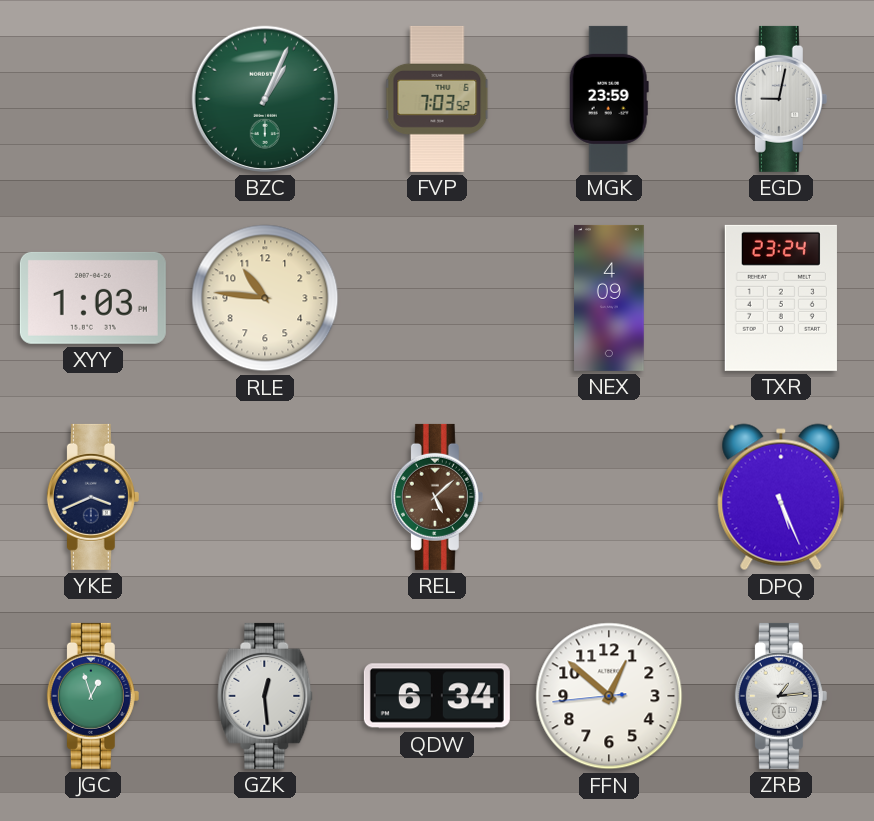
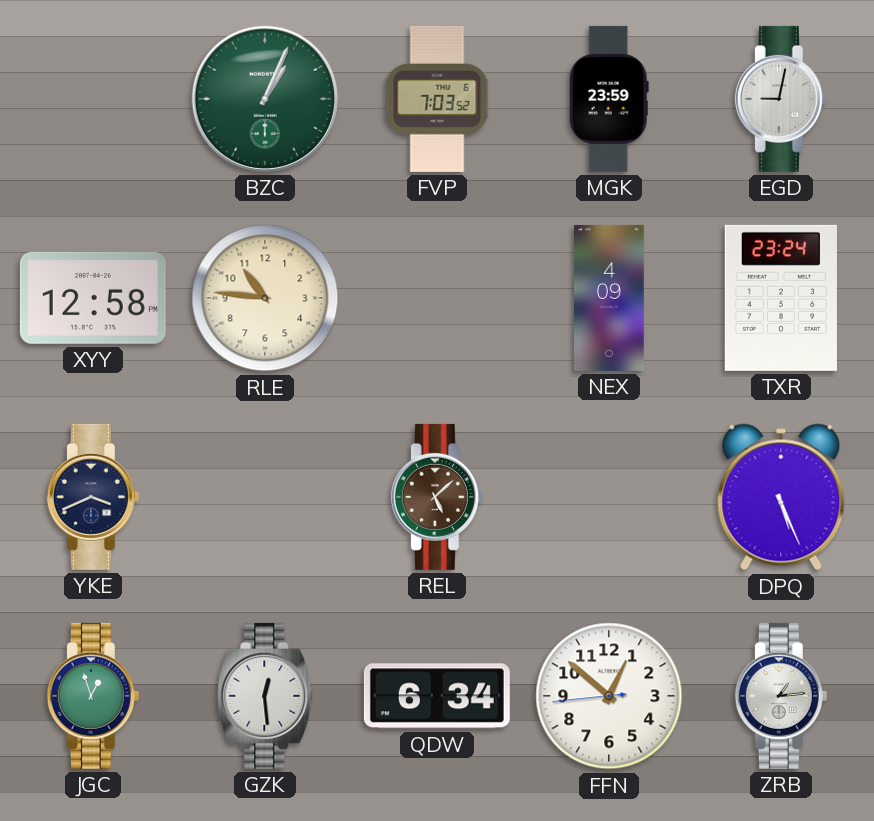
XYY: 1:03 -> 12:58
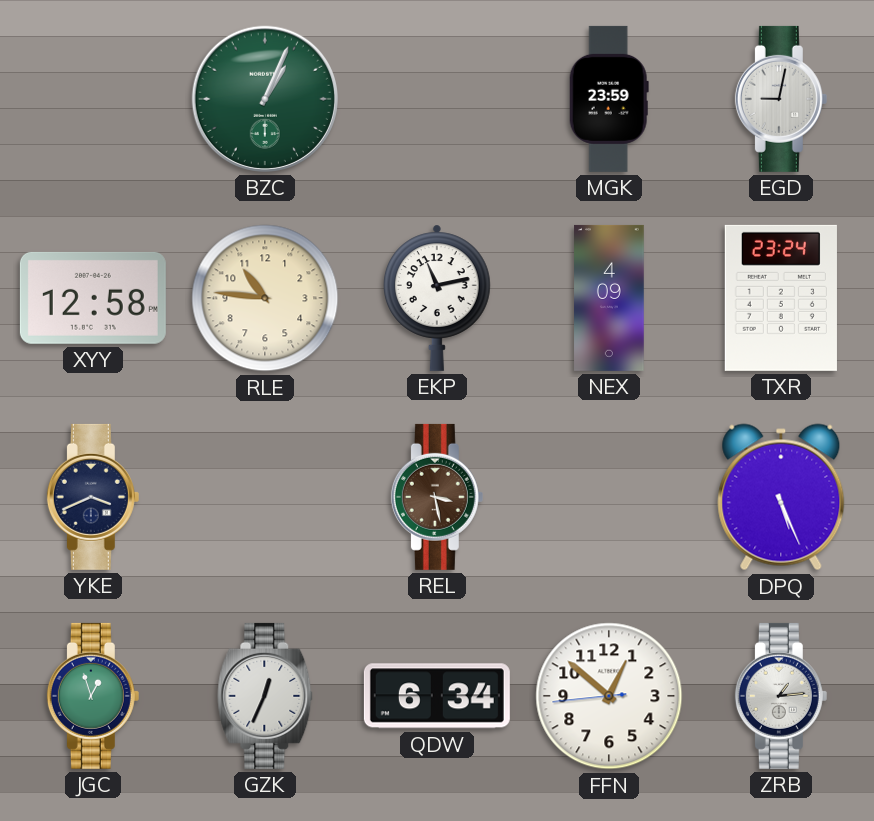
FVP: 7:03 -> none
EKP: none -> 11:13
REL: 5:08 -> 3:28
GZK: 12:29 -> 12:34
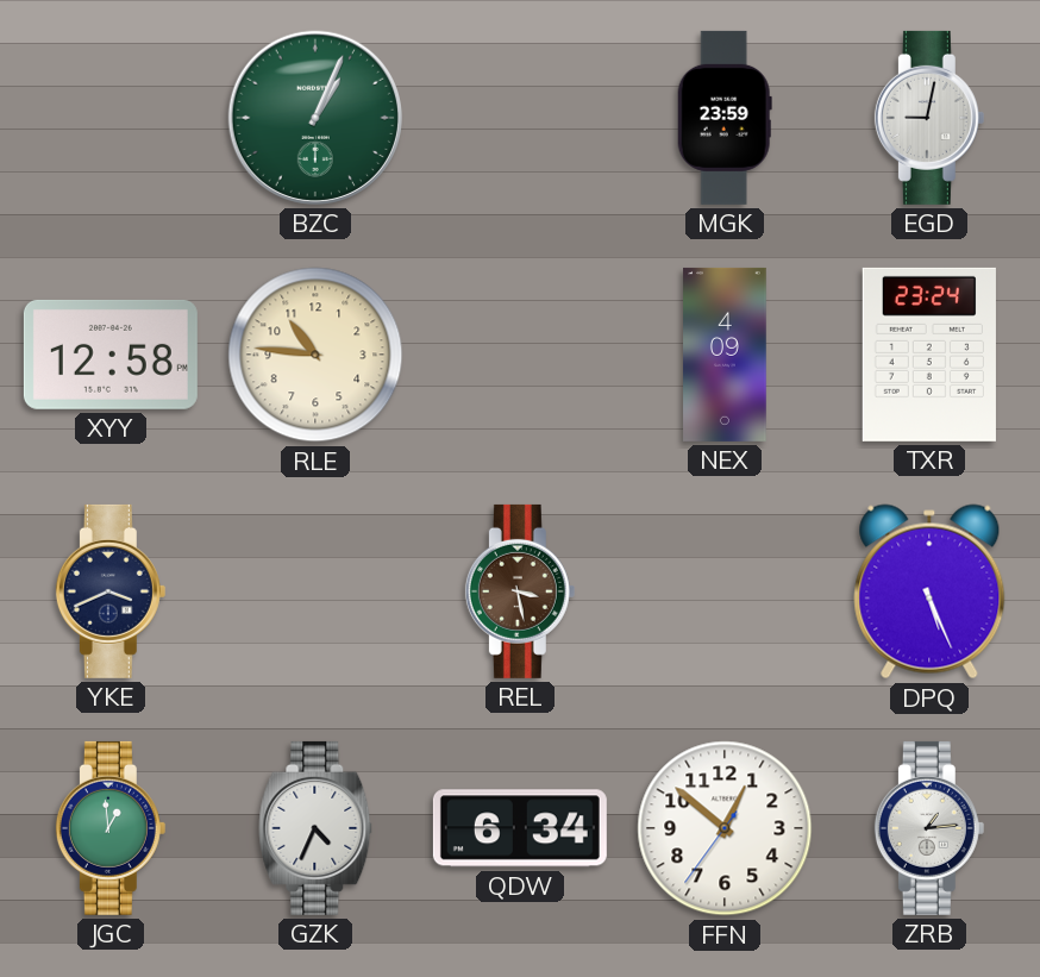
EKP: 11:13 -> none
JGC: 12:57 -> 12:59
GZK: 12:34 -> 4:34
FFN: 12:51:44 -> 12:51:36
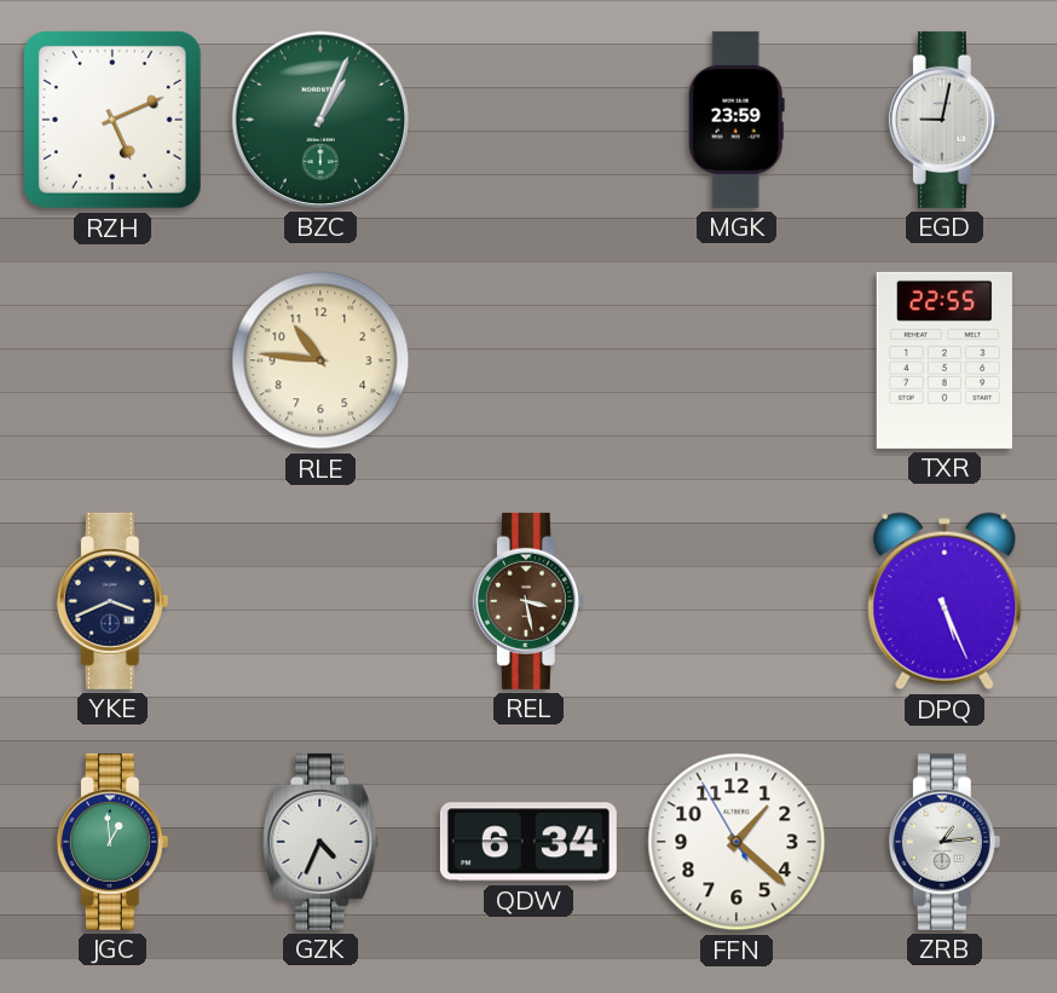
RZH: none -> 5:11
XYY: 12:58 -> none
NEX: 4:09 -> none
TXR: 23:24 -> 22:55
FFN: 12:51 -> 1:21
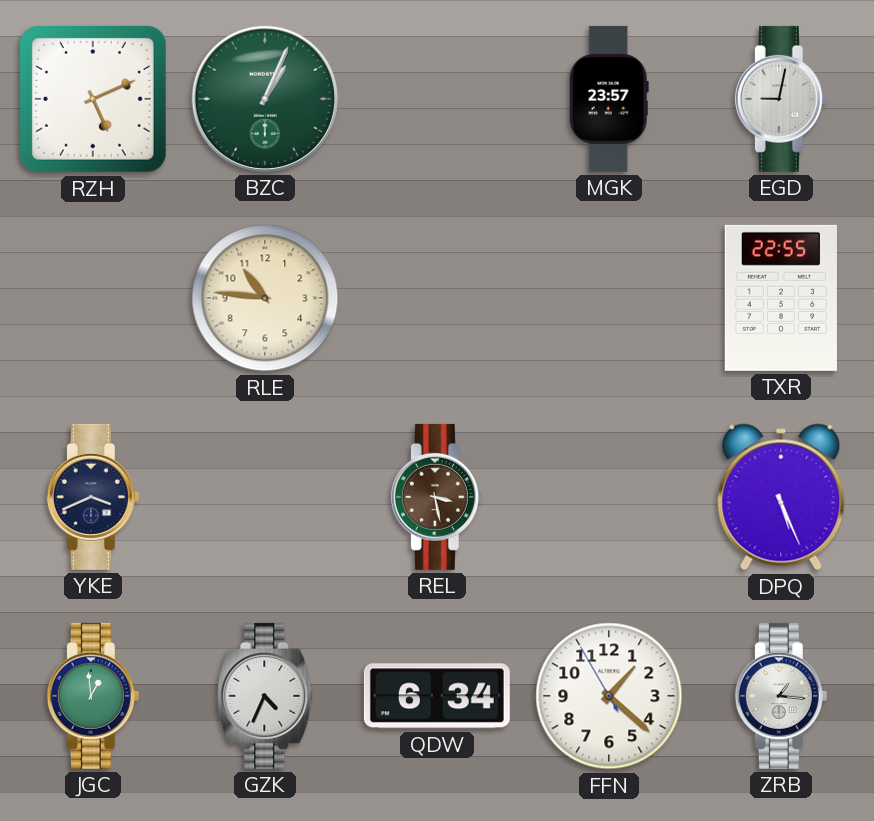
MGK: 23:59 -> 23:57
ZRB: 1:14 -> 1:16
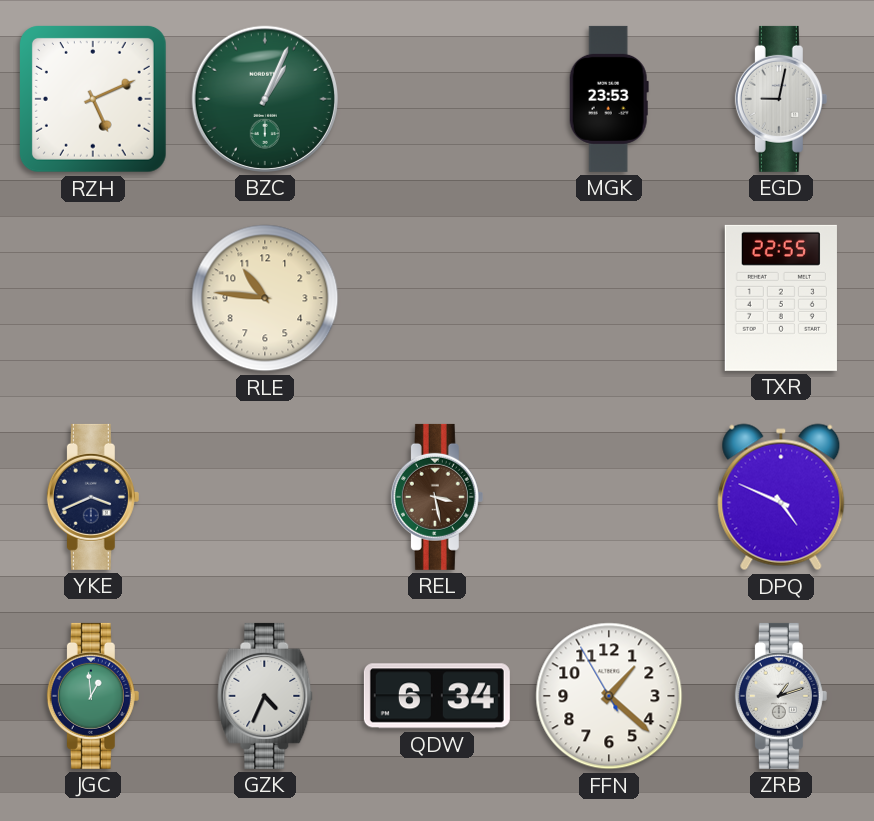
MGK: 23:57 -> 23:53
DPQ: 5:26 -> 4:49
ZRB: 1:16 -> 1:12
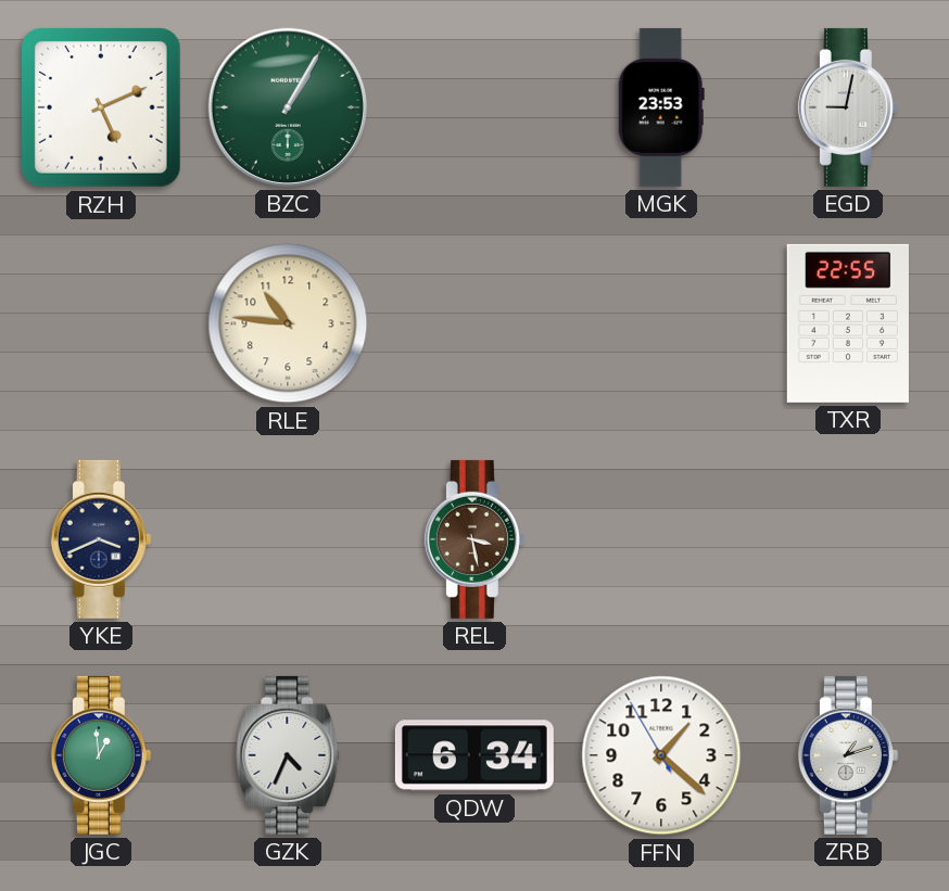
BZC: 1:04 -> 1:05
DPQ: 4:49 -> none
